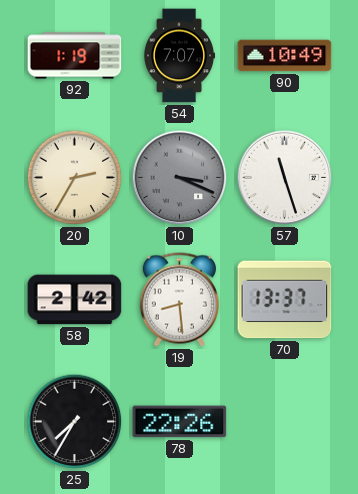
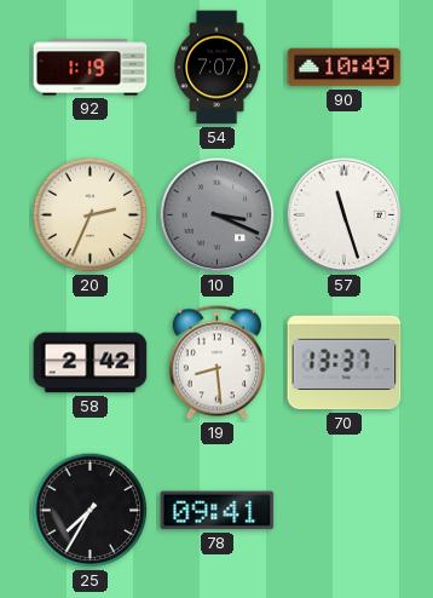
20: 2:35 -> 2:34
78: 22:26 -> 09:41
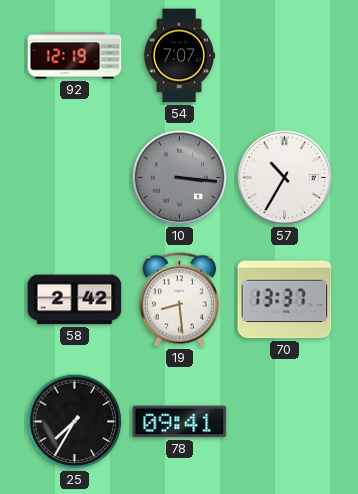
92: 1:19 -> 12:19
90: 10:49 -> none
20: 2:34 -> none
10: 3:19 -> 3:16
57: 11:27 -> 10:35
